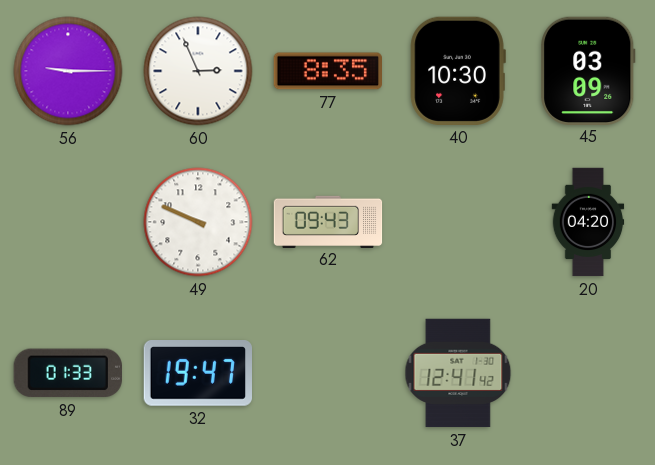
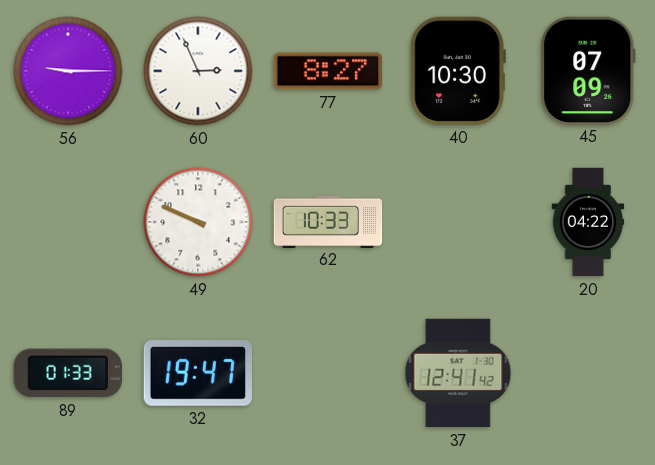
77: 8:35 -> 8:27
45: 03:09 -> 07:09
62: 09:43 -> 10:33
20: 04:20 -> 04:22
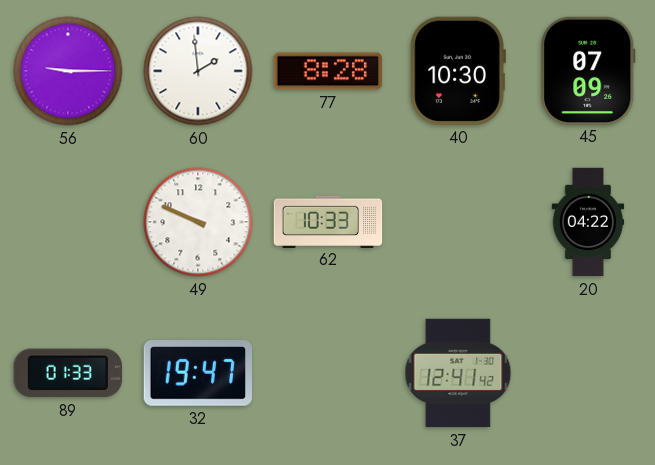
60: 2:56 -> 1:59
77: 8:27 -> 8:28
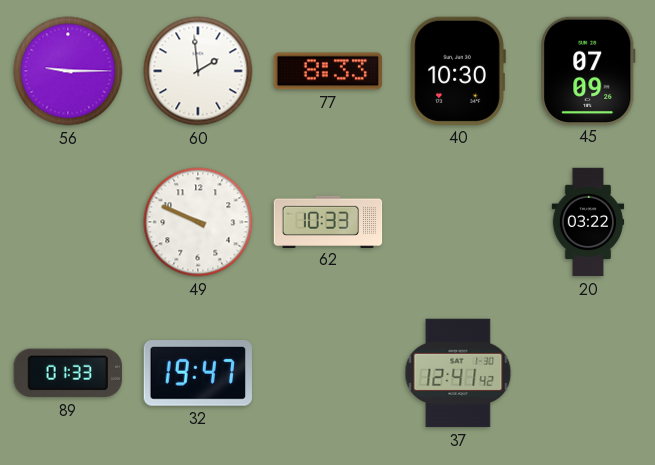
77: 8:28 -> 8:33
20: 04:22 -> 03:22
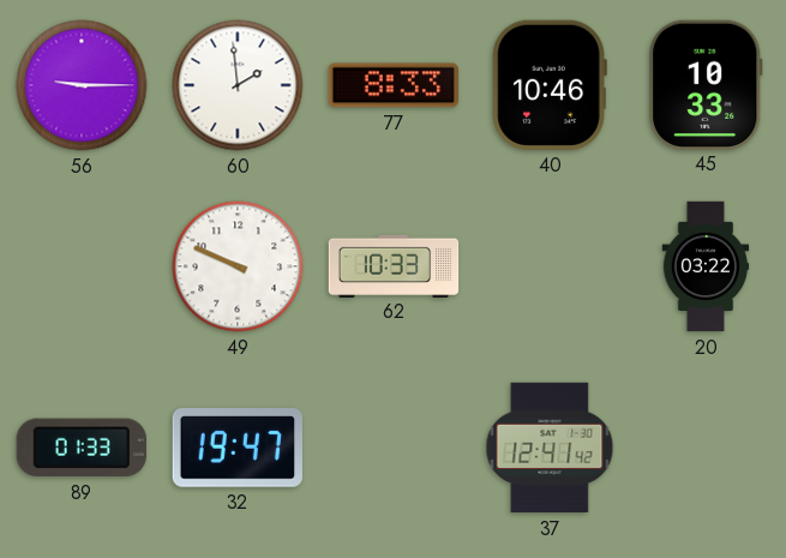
40: 10:30 -> 10:46
45: 07:09 -> 10:33
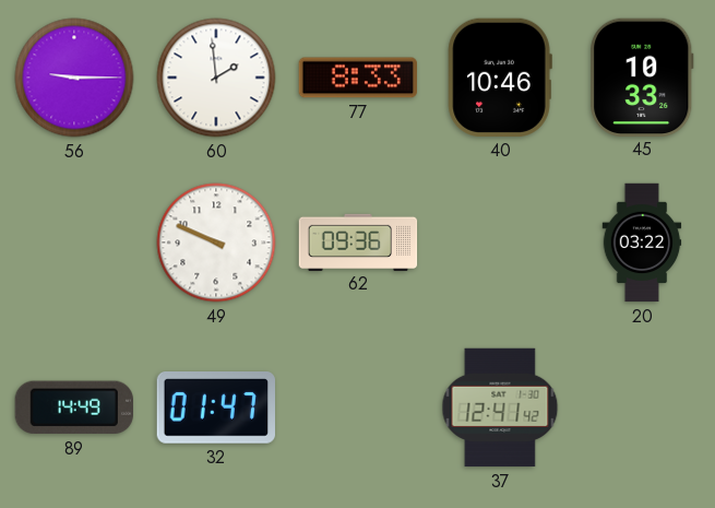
62: 10:33 -> 09:36
89: 01:33 -> 14:49
32: 19:47 -> 01:47
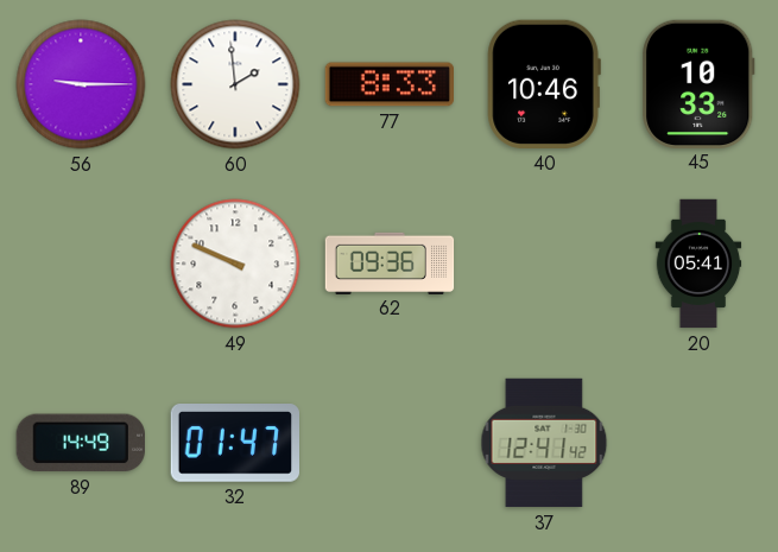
20: 03:22 -> 05:41
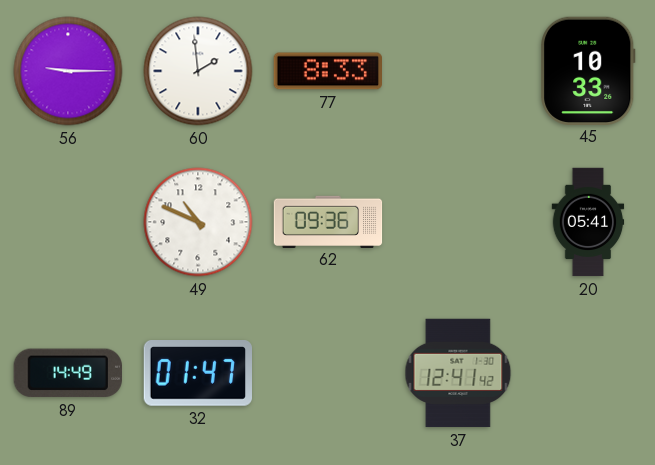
40: 10:46 -> none
49: 9:49 -> 10:49
